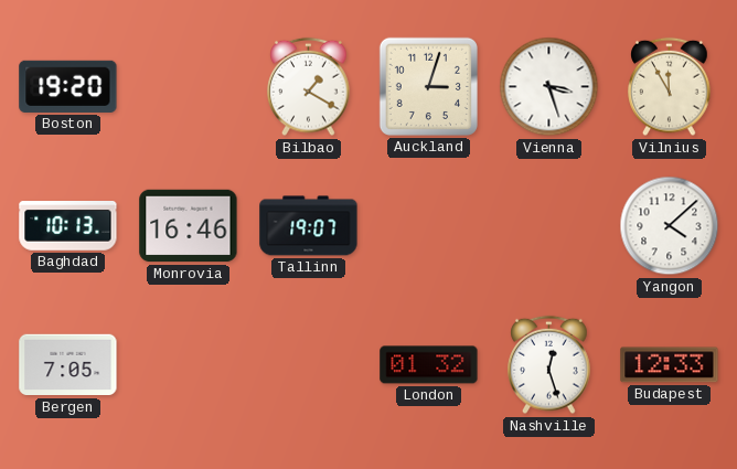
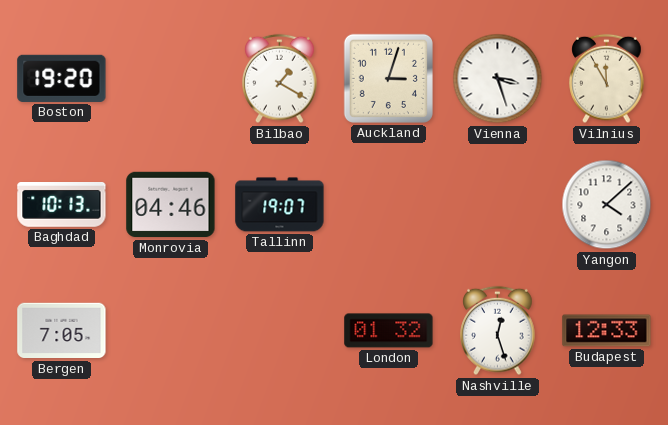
Monrovia: 16:46 -> 04:46
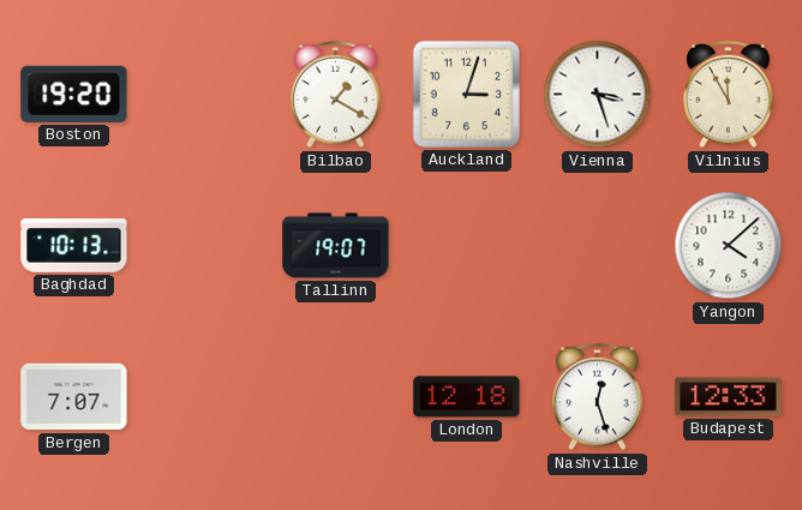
Monrovia: 04:46 -> none
Bergen: 7:05 -> 7:07
London: 01:32 -> 12:18
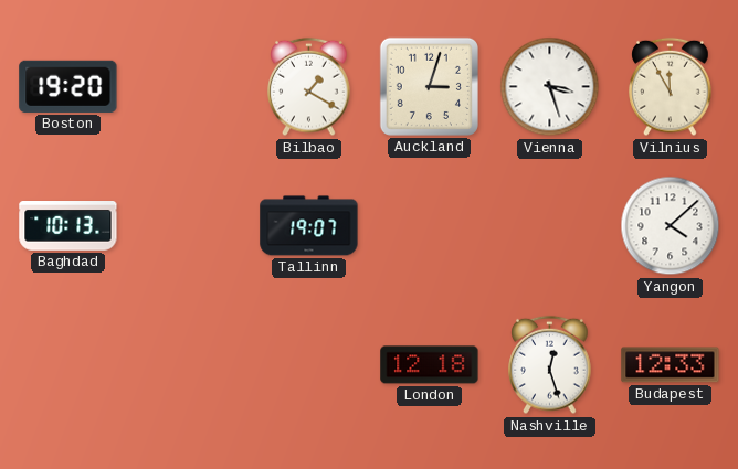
Bergen: 7:07 -> none
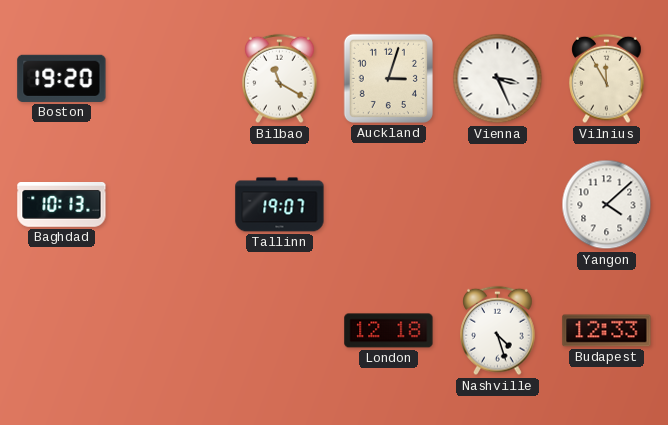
Bilbao: 1:20 -> 11:20
Vienna: 3:27 -> 3:26
Nashville: 12:27 -> 4:27
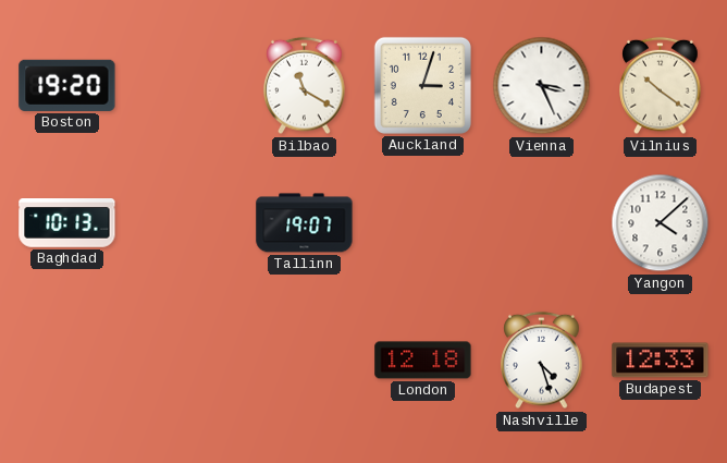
Vilnius: 11:55 -> 10:21
